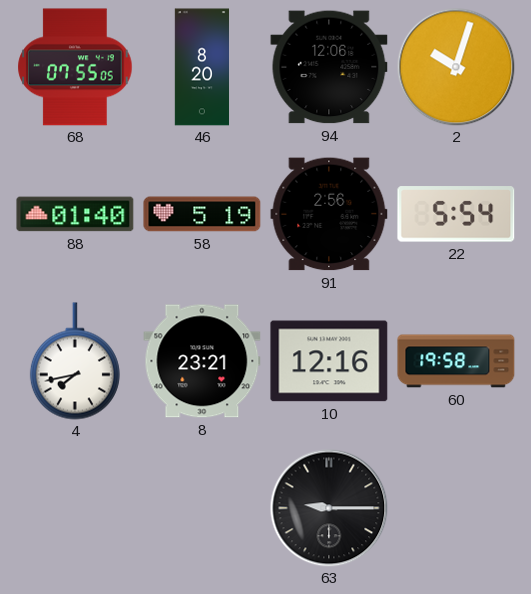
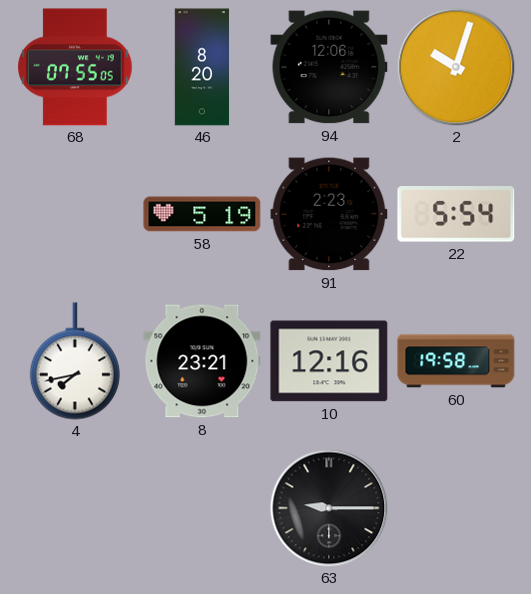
88: 01:40 -> none
91: 2:56 -> 2:23
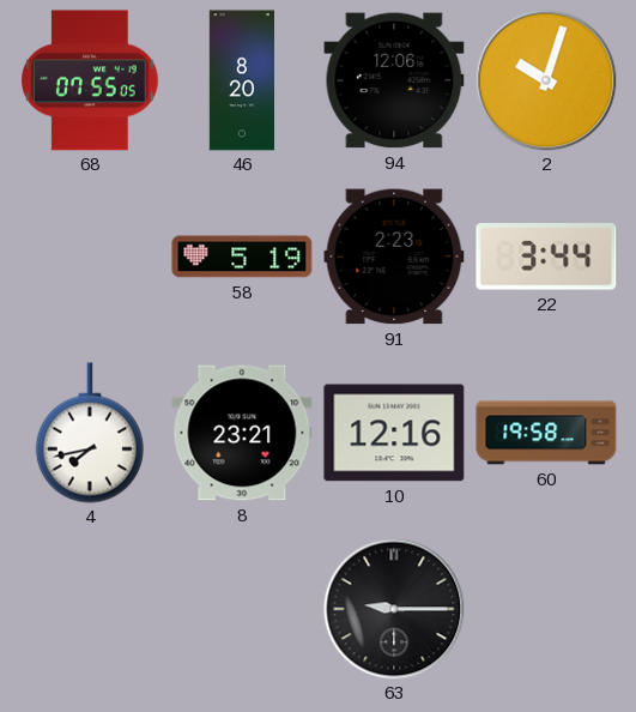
22: 5:54 -> 3:44
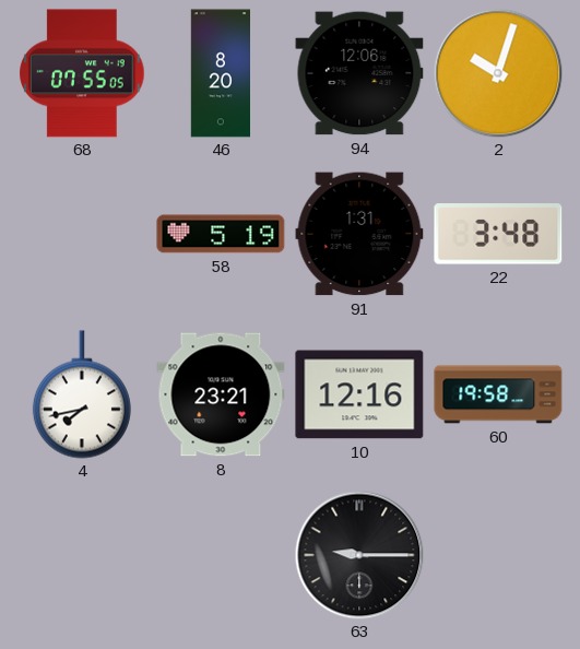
91: 2:23 -> 1:31
22: 3:44 -> 3:48
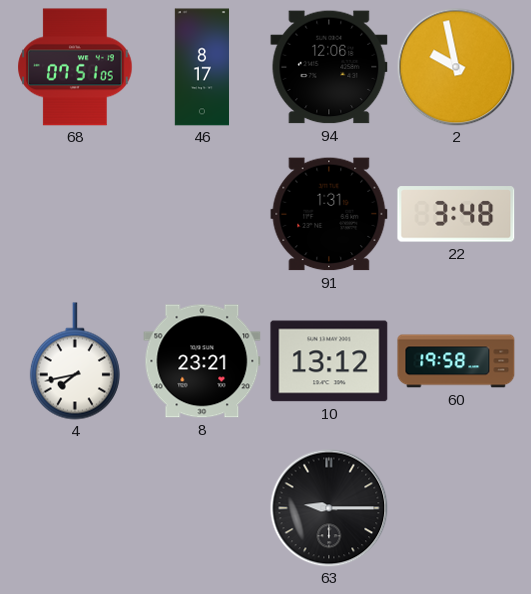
68: 07:55 -> 07:51
46: 8:20 -> 8:17
2: 10:03 -> 9:58
58: 5:19 -> none
10: 12:16 -> 13:12
